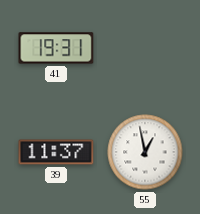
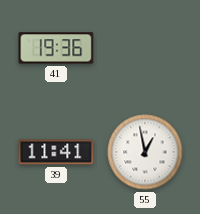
41: 19:31 -> 19:36
39: 11:37 -> 11:41
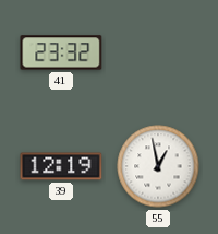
41: 19:36 -> 23:32
39: 11:41 -> 12:19
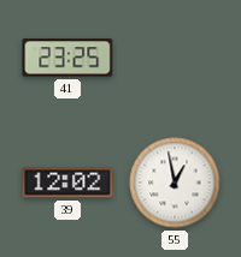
41: 23:32 -> 23:25
39: 12:19 -> 12:02
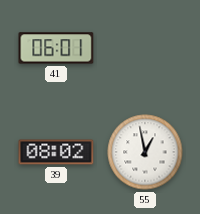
41: 23:25 -> 06:01
39: 12:02 -> 08:02
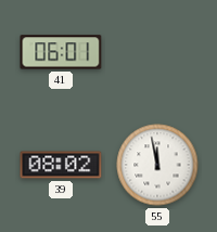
55: 12:58 -> 11:58
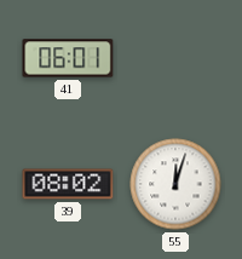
55: 11:58 -> 12:03
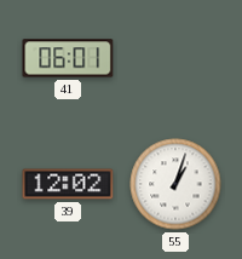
39: 08:02 -> 12:02
55: 12:03 -> 1:03
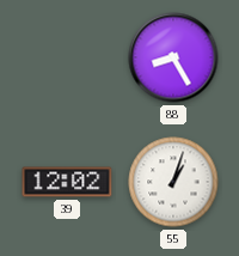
41: 06:01 -> none
88: none -> 8:25
